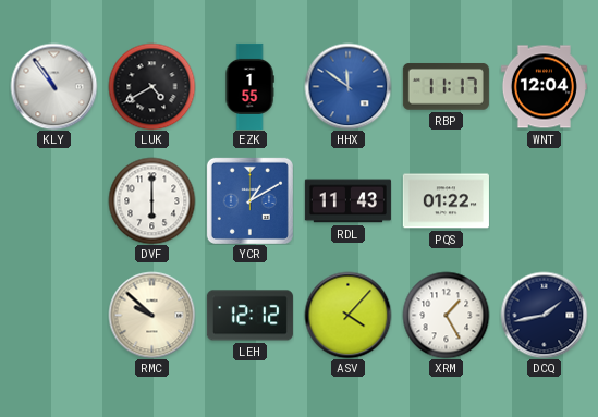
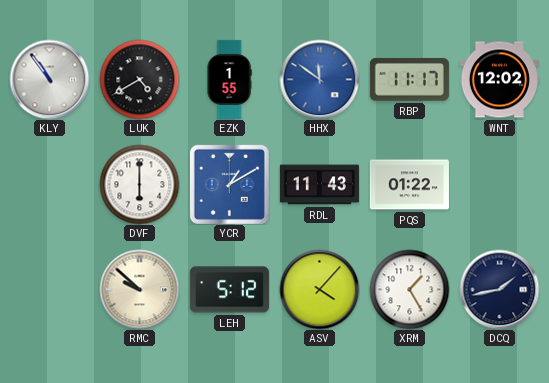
WNT: 12:04 -> 12:02
LEH: 12:12 -> 5:12
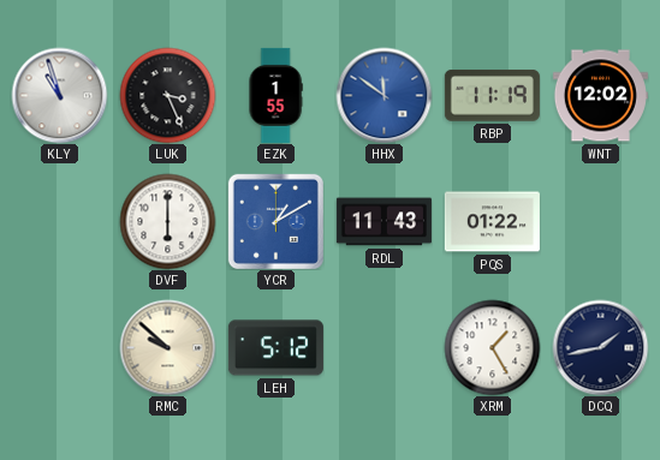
KLY: 10:54 -> 10:57
LUK: 4:40 -> 3:26
RBP: 11:17 -> 11:19
ASV: 4:07 -> none
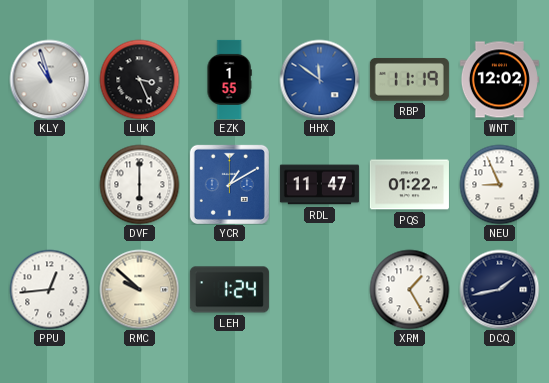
RDL: 11:43 -> 11:47
NEU: none -> 8:56
PPU: none -> 12:44
LEH: 5:12 -> 1:24
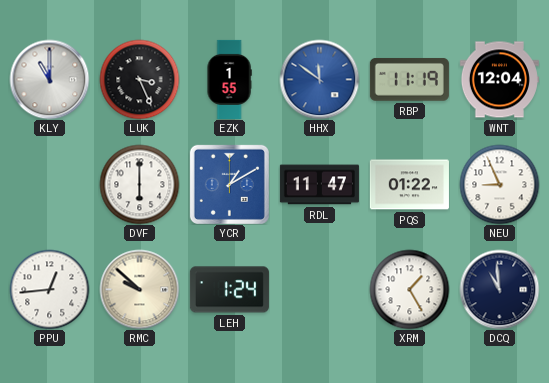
KLY: 10:57 -> 11:00
WNT: 12:02 -> 12:04
DCQ: 1:43 -> 10:59
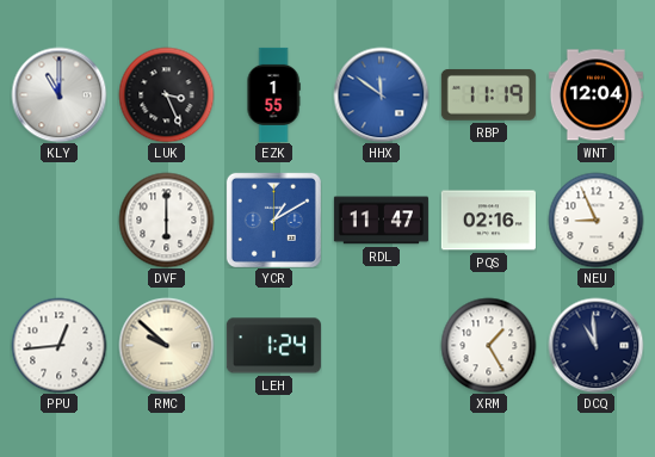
PQS: 01:22 -> 02:16
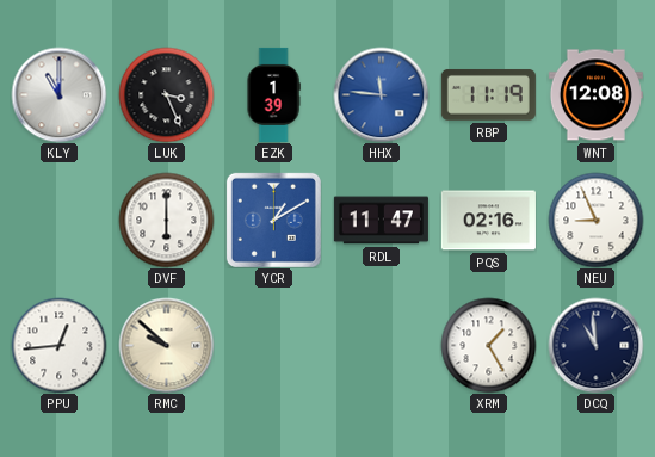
EZK: 1:55 -> 1:39
HHX: 11:51 -> 11:46
WNT: 12:04 -> 12:08
LEH: 1:24 -> none
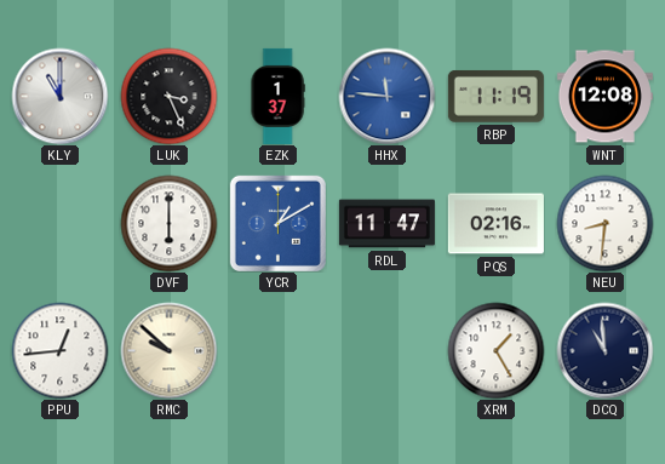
EZK: 1:39 -> 1:37
NEU: 8:56 -> 8:31
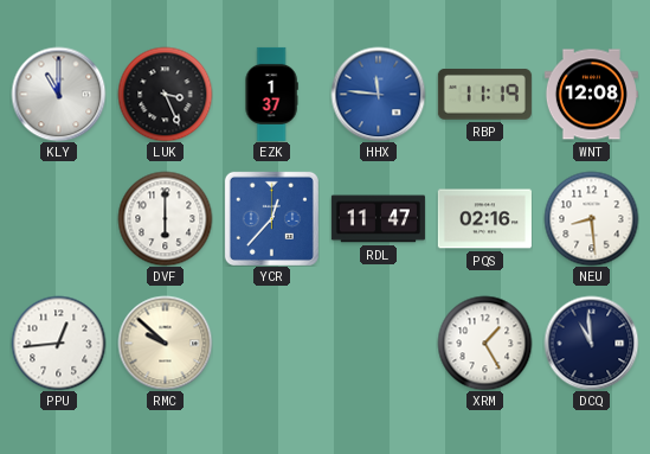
YCR: 1:10 -> 12:37
NEU: 8:31 -> 8:29
